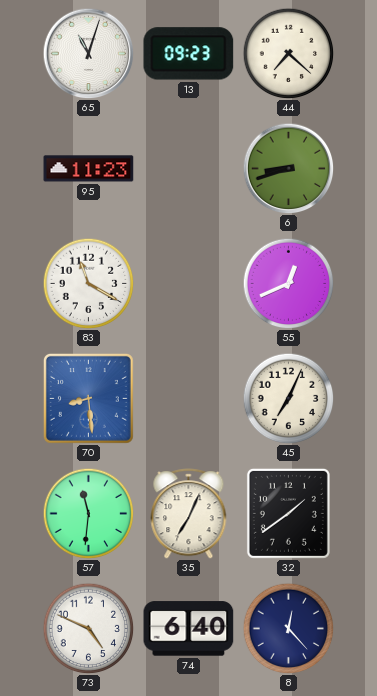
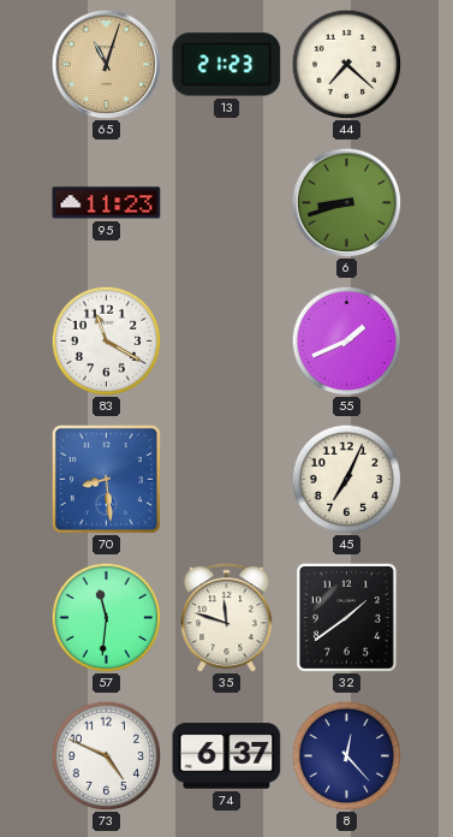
65 dial: white -> champagne
13: 09:23 -> 21:23
55: 12:41 -> 1:41
35: 7:04 -> 11:48
74: 6:40 -> 6:37
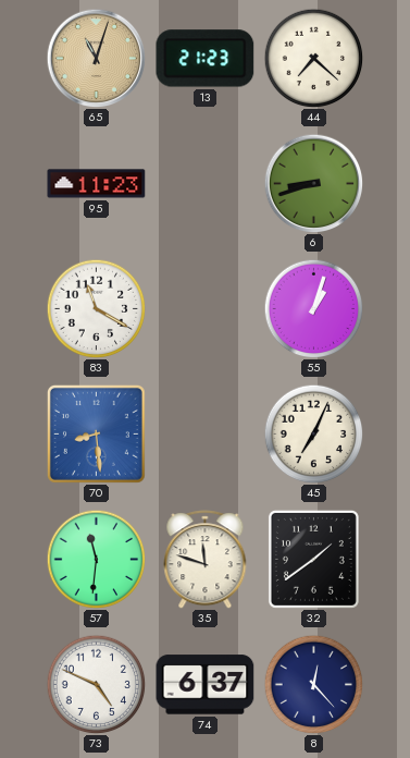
55: 1:41 -> 1:03
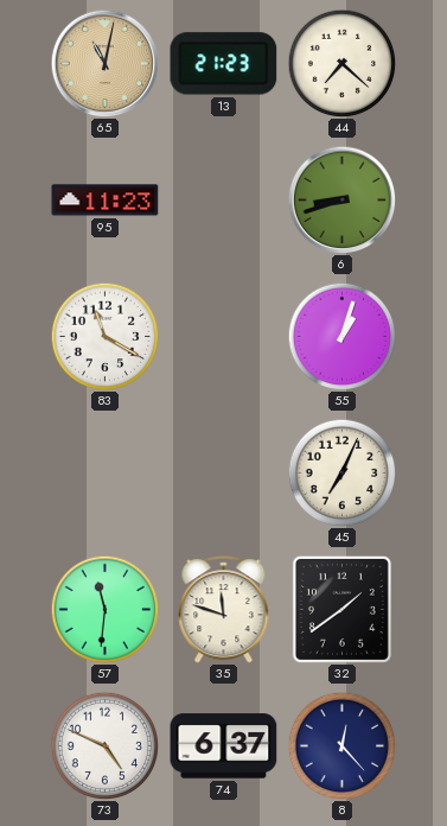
65: 11:03 -> 11:02
70: 8:29 -> none
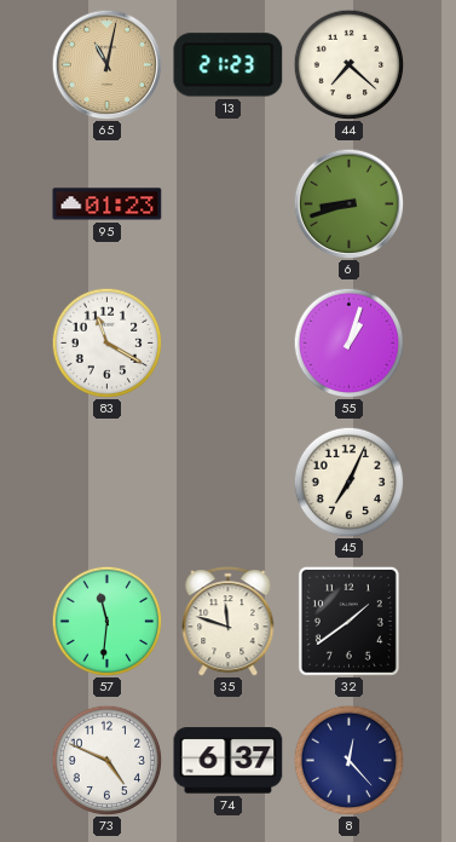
95: 11:23 -> 01:23
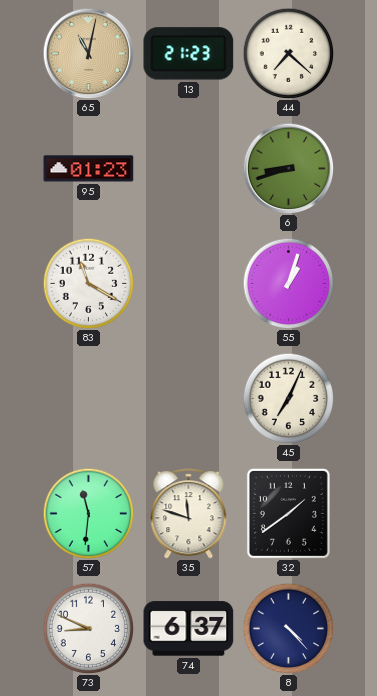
73: 4:49 -> 8:49
8: 12:23 -> 4:23
